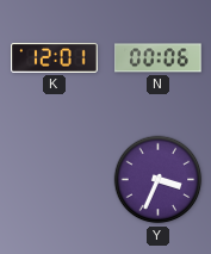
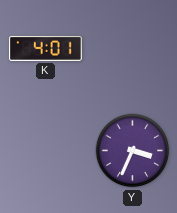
K: 12:01 -> 4:01
N: 00:06 -> none
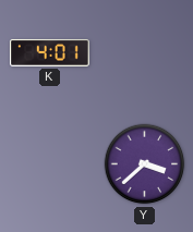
Y: 3:34 -> 3:38
